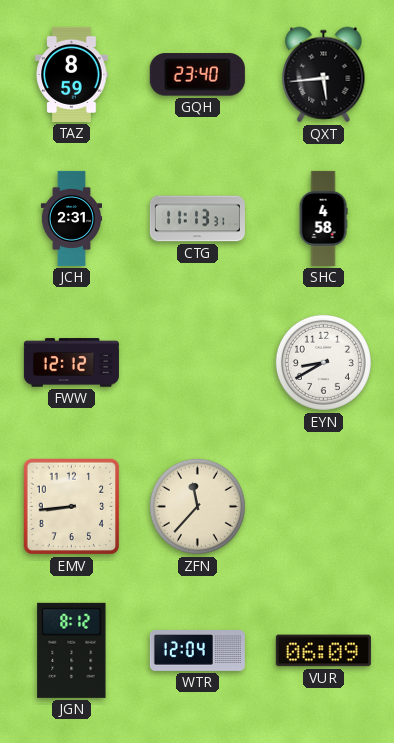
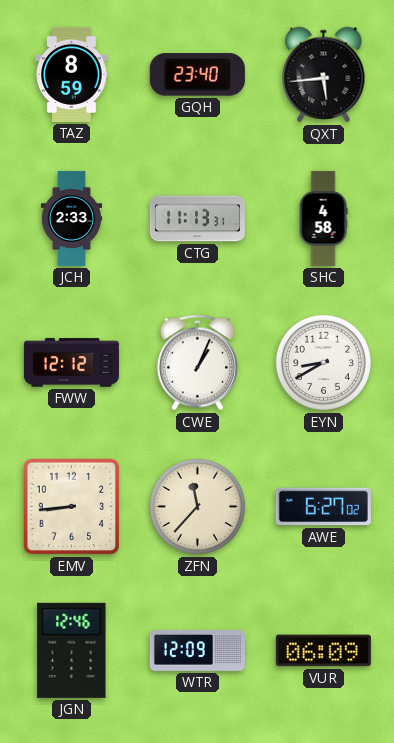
JCH: 2:31 -> 2:33
CWE: none -> 1:04
AWE: none -> 6:27
JGN: 8:12 -> 12:46
WTR: 12:04 -> 12:09
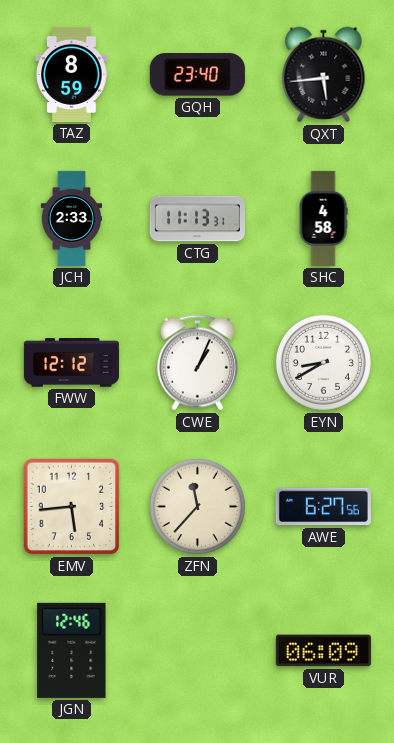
EMV: 8:44 -> 5:44
AWE: 6:27:02 -> 6:27:56
WTR: 12:09 -> none
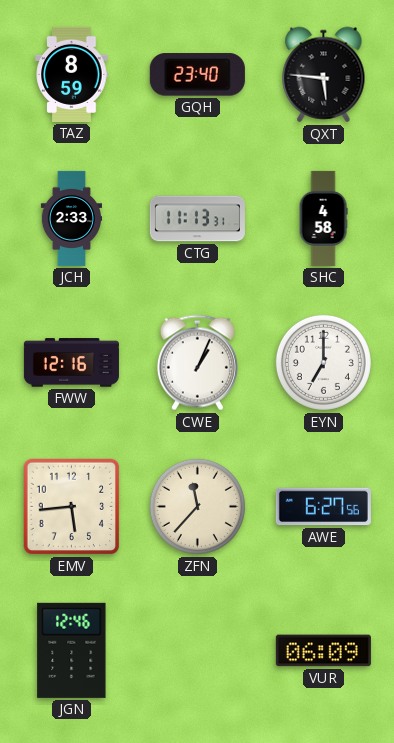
QXT: 5:44 -> 5:46
FWW: 12:12 -> 12:16
EYN: 8:40 -> 7:00
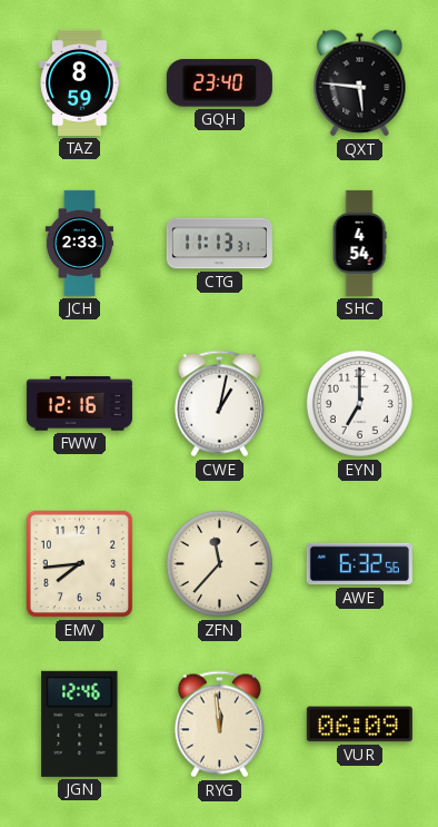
SHC: 4:58 -> 4:54
CWE: 1:04 -> 1:02
EMV: 5:44 -> 7:44
AWE: 6:27 -> 6:32
RYG: none -> 11:59
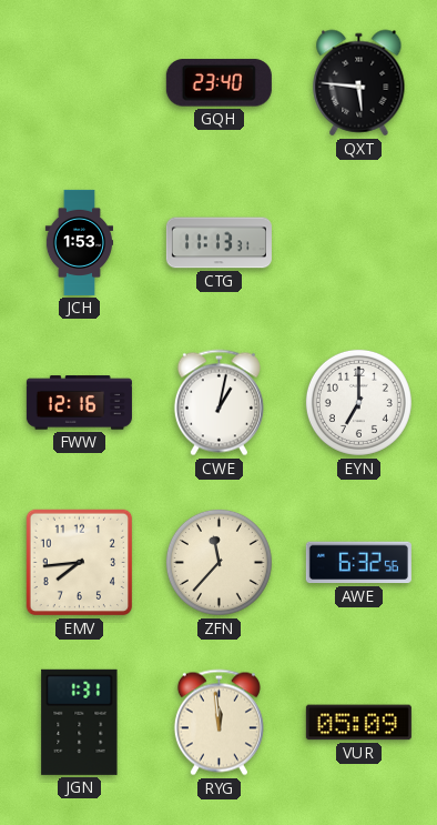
TAZ: 8:59 -> none
JCH: 2:33 -> 1:53
SHC: 4:54 -> none
JGN: 12:46 -> 1:31
VUR: 06:09 -> 05:09
